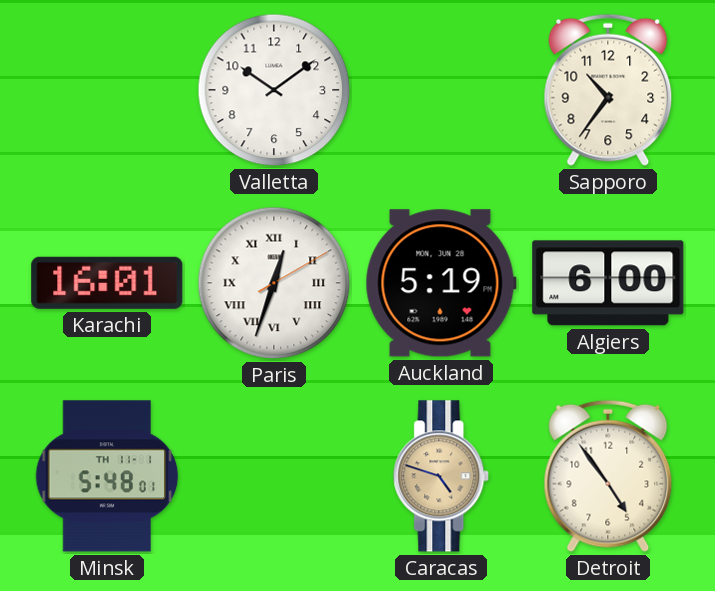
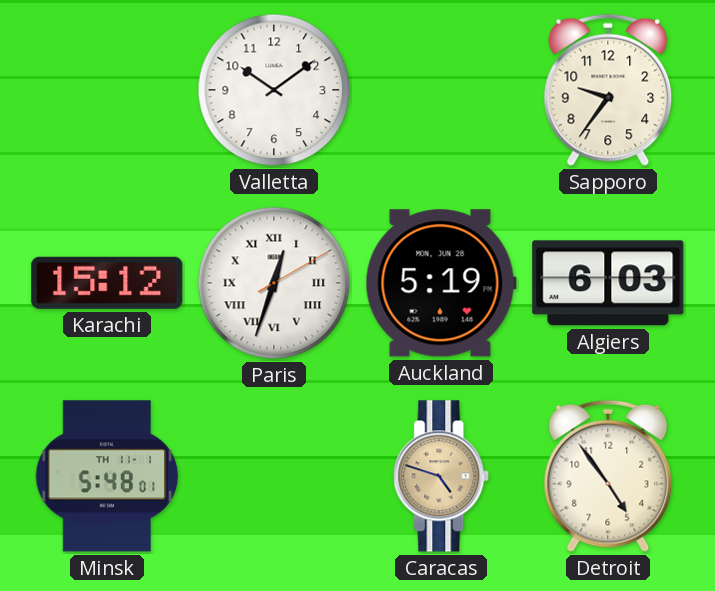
Sapporo: 10:36 -> 9:36
Karachi: 16:01 -> 15:12
Algiers: 6:00 -> 6:03
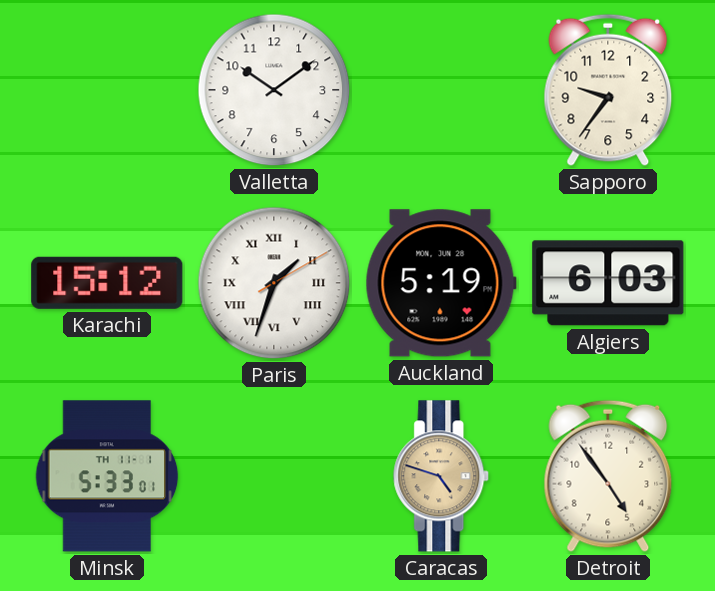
Paris: 12:33 -> 1:33
Minsk: 5:48 -> 5:33
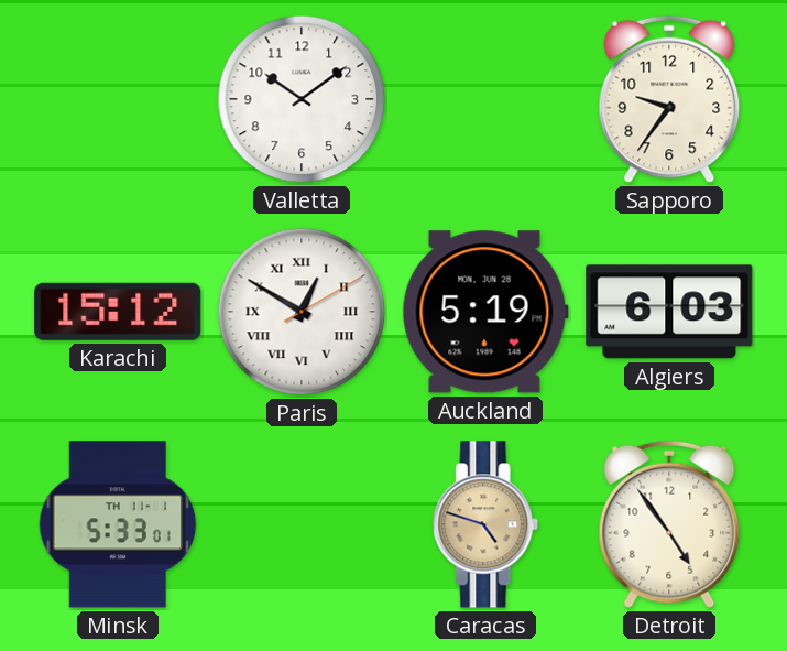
Paris: 1:33 -> 12:50
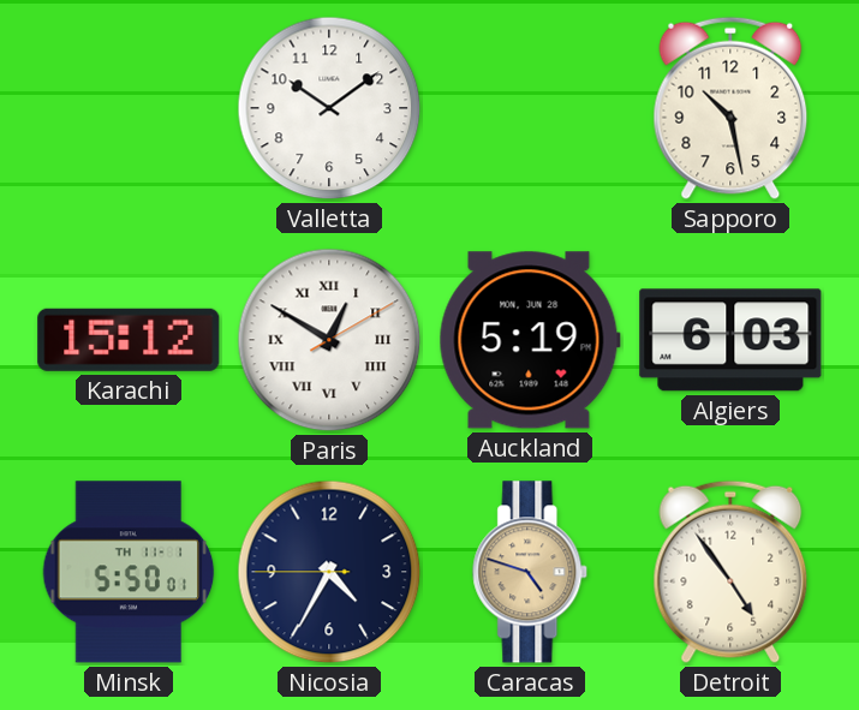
Sapporo: 9:36 -> 10:28
Minsk: 5:33 -> 5:50
Nicosia: none -> 4:34
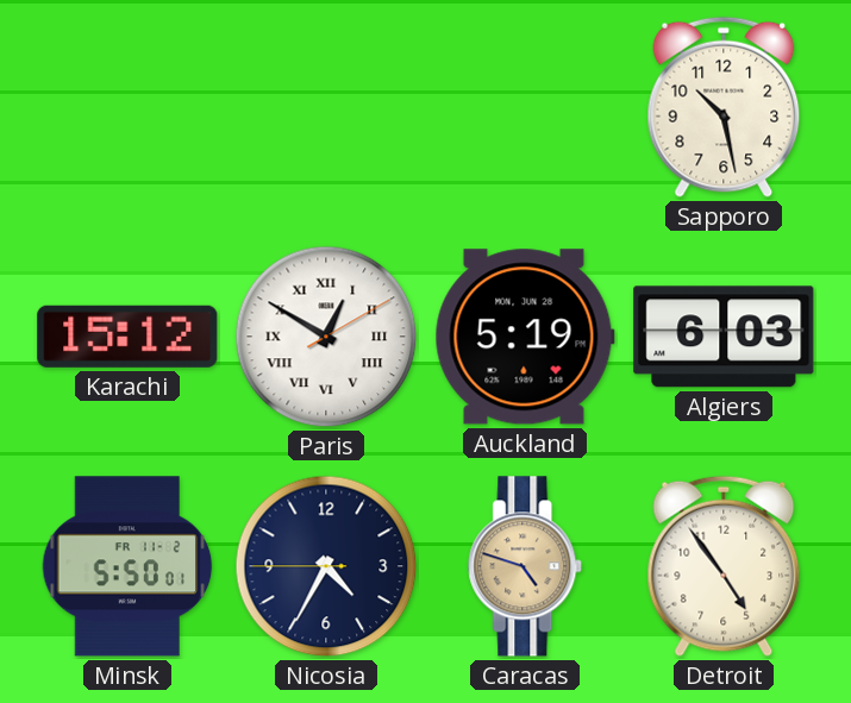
Valletta: 10:09 -> none
Minsk date: TH 11-1 -> FR 11-2
